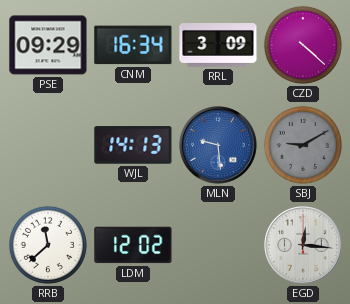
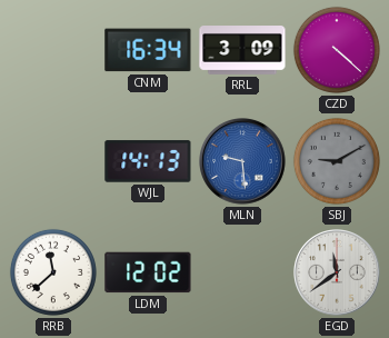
PSE: 09:29 -> none
EGD: 12:16 -> 11:39
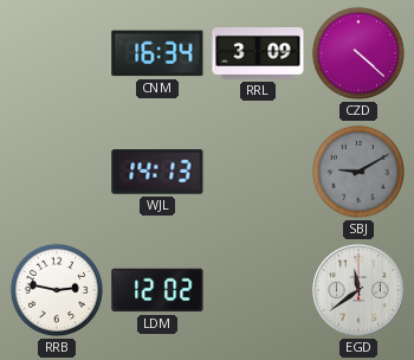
MLN: 9:29 -> none
RRB: 11:38 -> 2:47
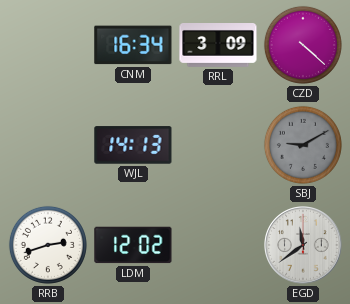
RRB: 2:47 -> 2:42
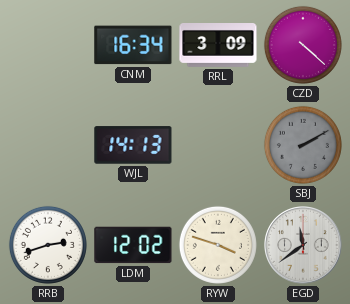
SBJ: 9:10 -> 2:10
RYW: none -> 3:48
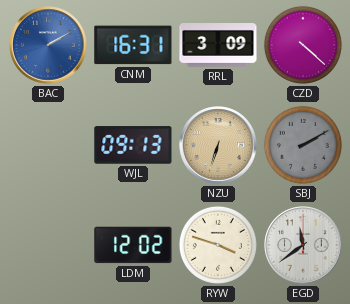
BAC: none -> 2:10
CNM: 16:34 -> 16:31
WJL: 14:13 -> 09:13
NZU: none -> 6:33
RRB: 2:42 -> none
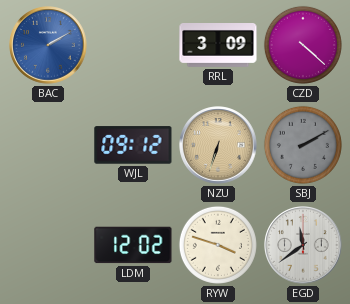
CNM: 16:31 -> none
WJL: 09:13 -> 09:12
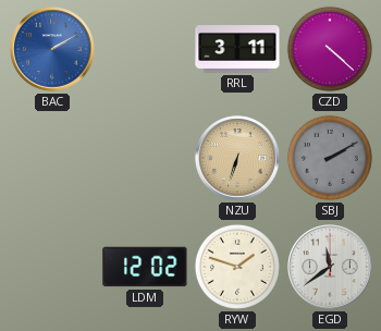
RRL: 3:09 -> 3:11
WJL: 09:12 -> none
RYW: 3:48 -> 1:48
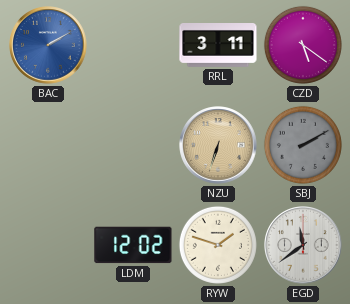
CZD: 4:22 -> 5:21
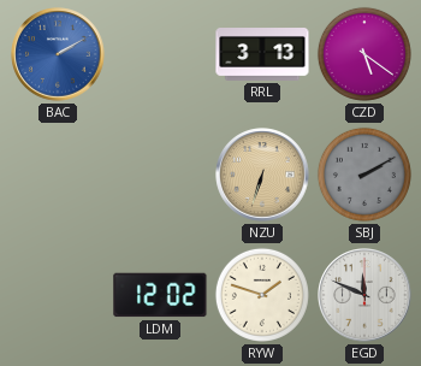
RRL: 3:11 -> 3:13
EGD: 11:39 -> 11:49
